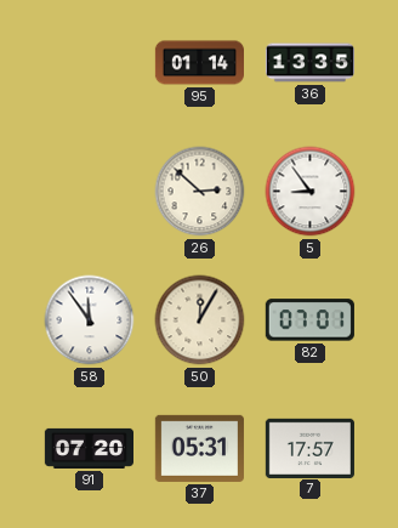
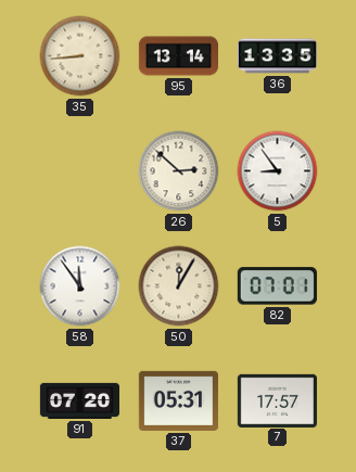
35: none -> 8:44
95: 01:14 -> 13:14
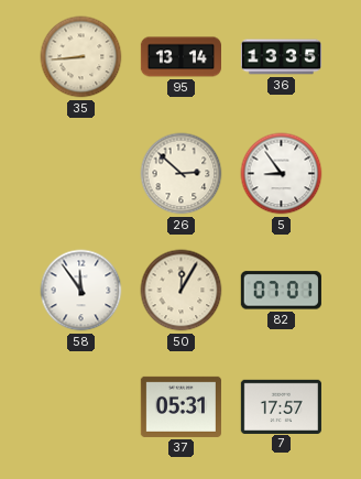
91: 07:20 -> none
